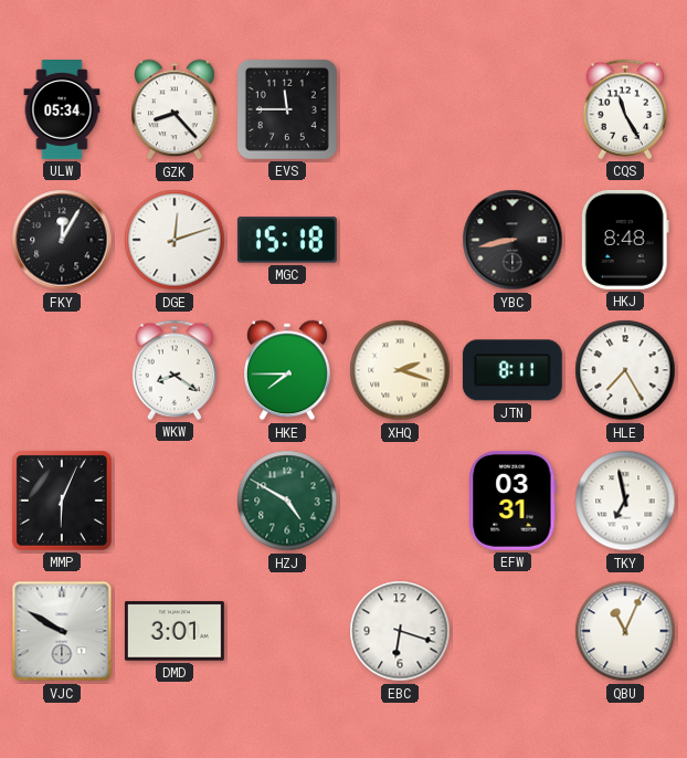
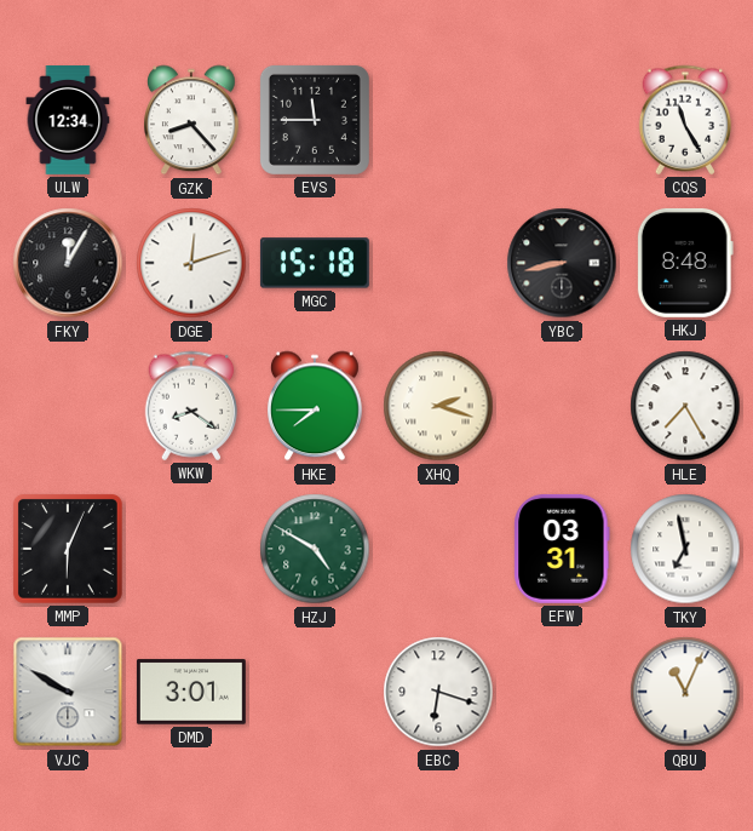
ULW: 05:34 -> 12:34
JTN: 8:11 -> none
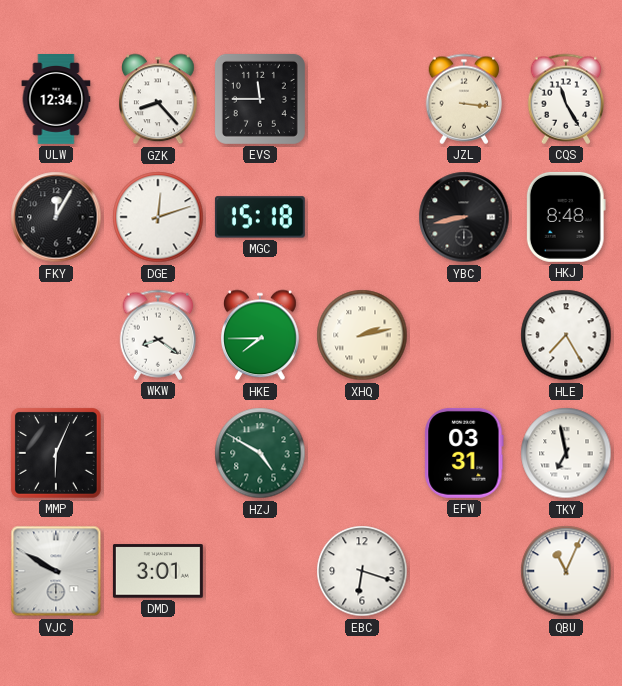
JZL: none -> 3:16
XHQ: 2:18 -> 2:13
